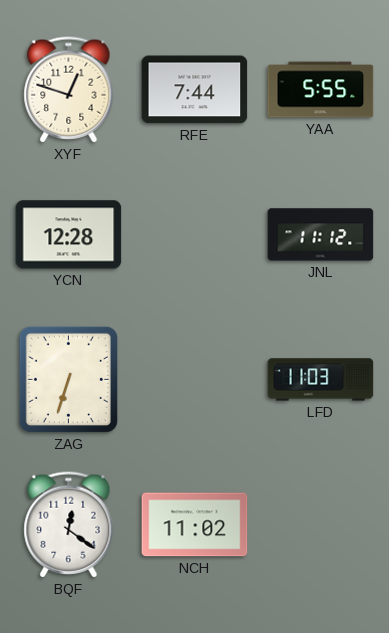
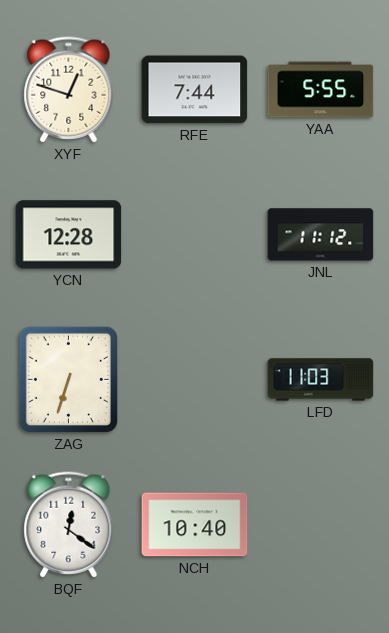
NCH: 11:02 -> 10:40
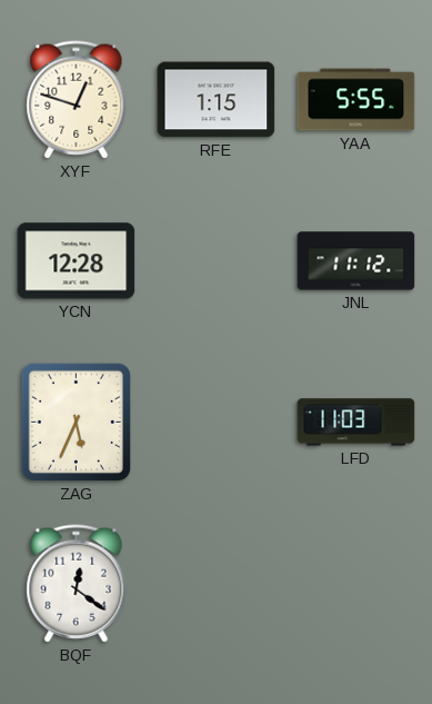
RFE: 7:44 -> 1:15
ZAG: 6:33 -> 5:34
NCH: 10:40 -> none
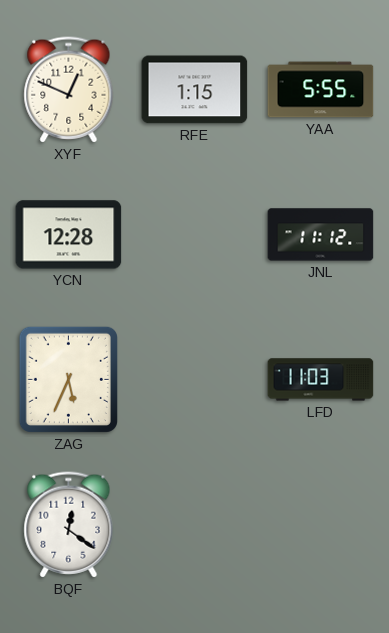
XYF: 12:48 -> 12:49
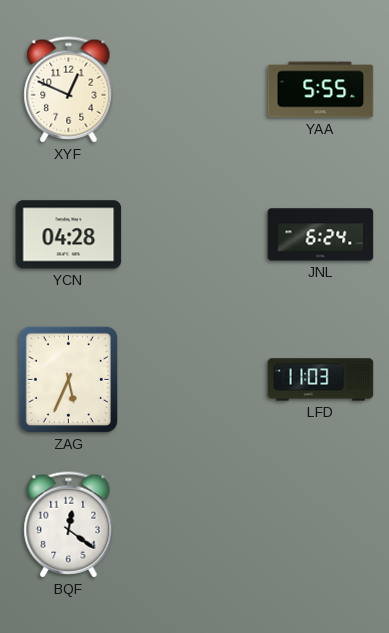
RFE: 1:15 -> none
YCN: 12:28 -> 04:28
JNL: 11:12 -> 6:24
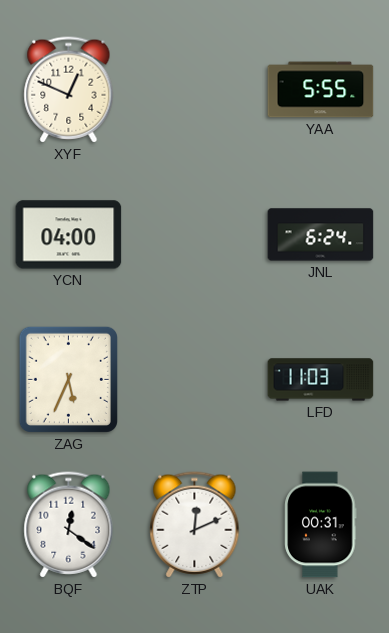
YCN: 04:28 -> 04:00
ZTP: none -> 12:11
UAK: none -> 00:31
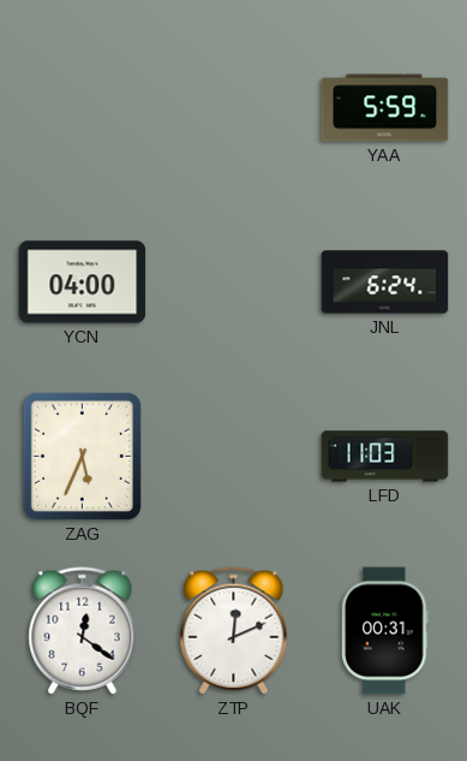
XYF: 12:49 -> none
YAA: 5:55 -> 5:59
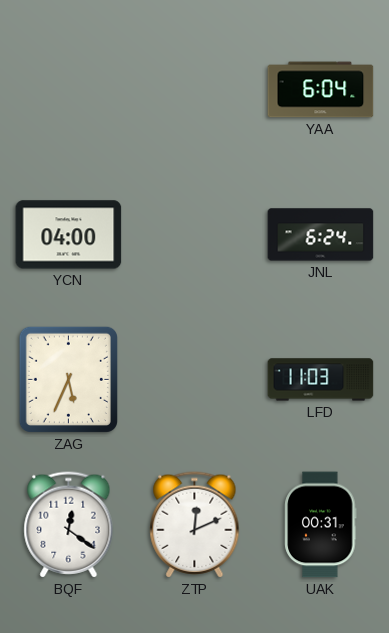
YAA: 5:59 -> 6:04
